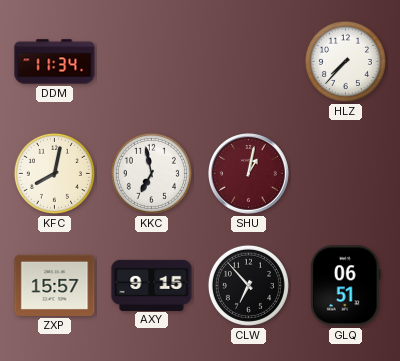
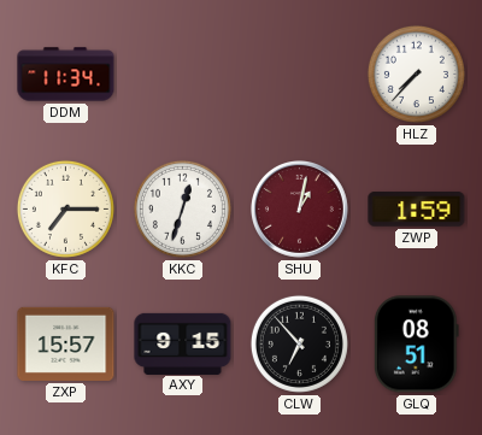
KFC: 8:02 -> 7:15
KKC: 6:58 -> 12:33
ZWP: none -> 1:59
GLQ: 06:51 -> 08:51
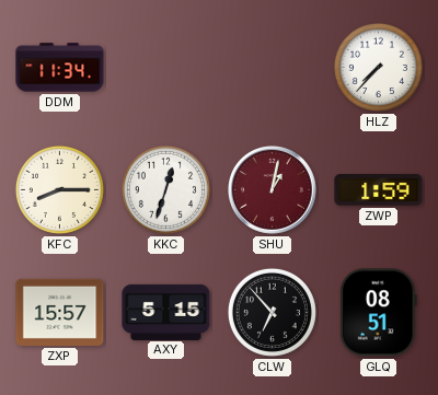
KFC: 7:15 -> 8:15
AXY: 9:15 -> 5:15
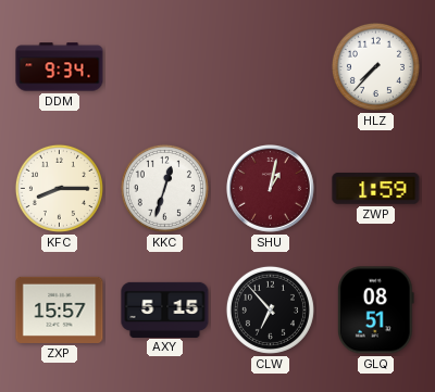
DDM: 11:34 -> 9:34
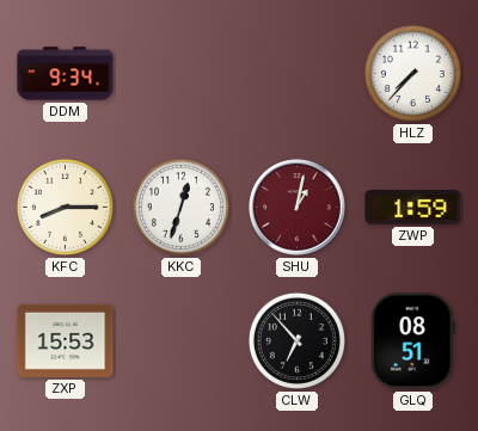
ZXP: 15:57 -> 15:53
AXY: 5:15 -> none
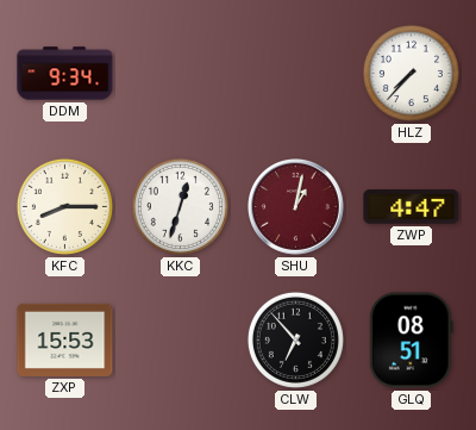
ZWP: 1:59 -> 4:47
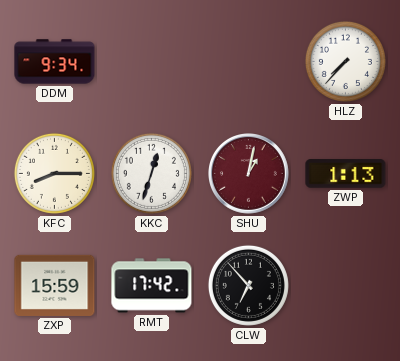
ZWP: 4:47 -> 1:13
ZXP: 15:53 -> 15:59
RMT: none -> 17:42
GLQ: 08:51 -> none
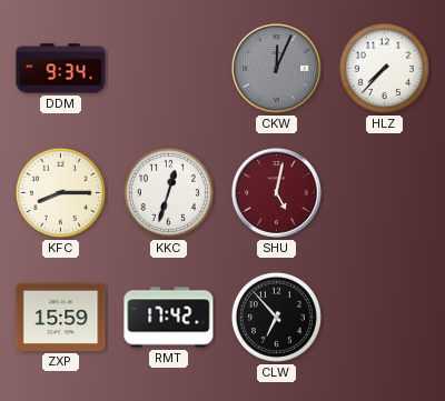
CKW: none -> 12:04
SHU: 1:02 -> 5:02
ZWP: 1:13 -> none
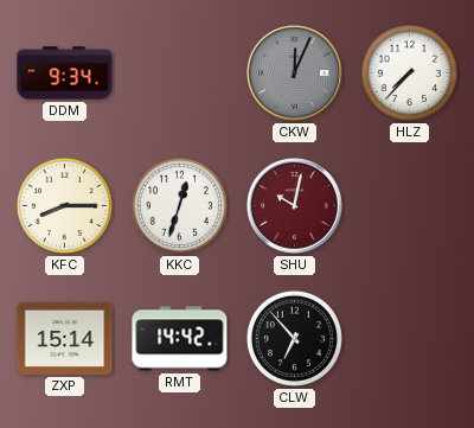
SHU: 5:02 -> 10:02
ZXP: 15:59 -> 15:14
RMT: 17:42 -> 14:42
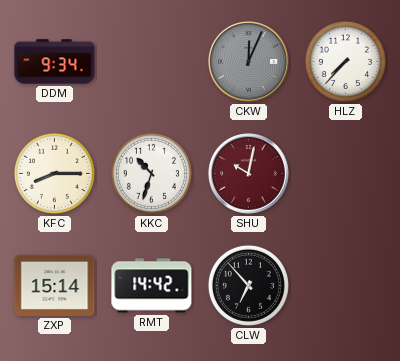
KKC: 12:33 -> 10:33
